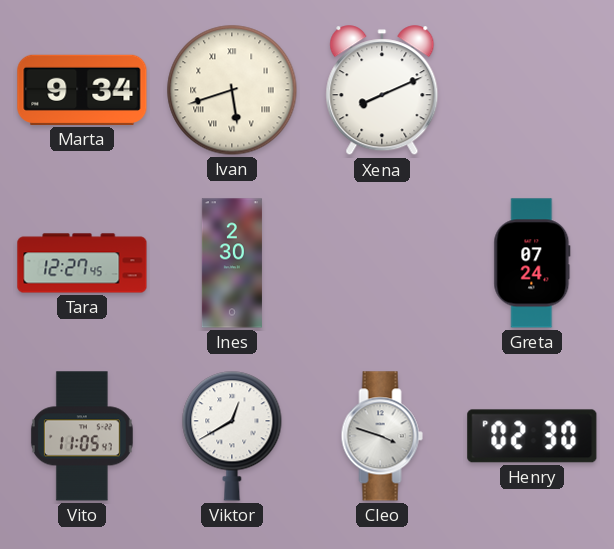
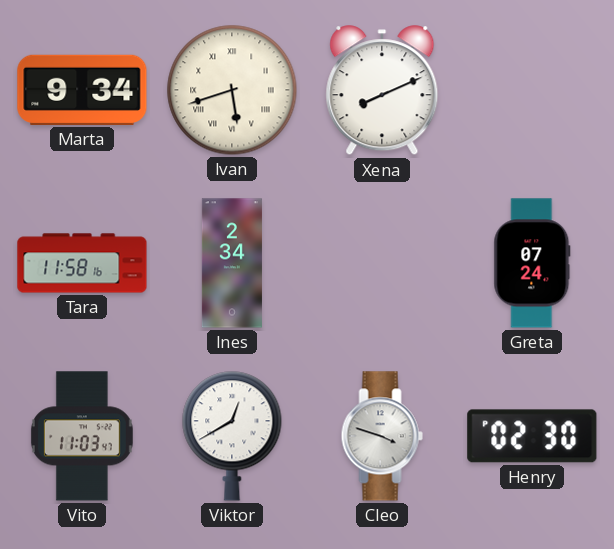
Tara: 12:27 -> 11:58
Ines: 2:30 -> 2:34
Vito: 11:05 -> 11:03
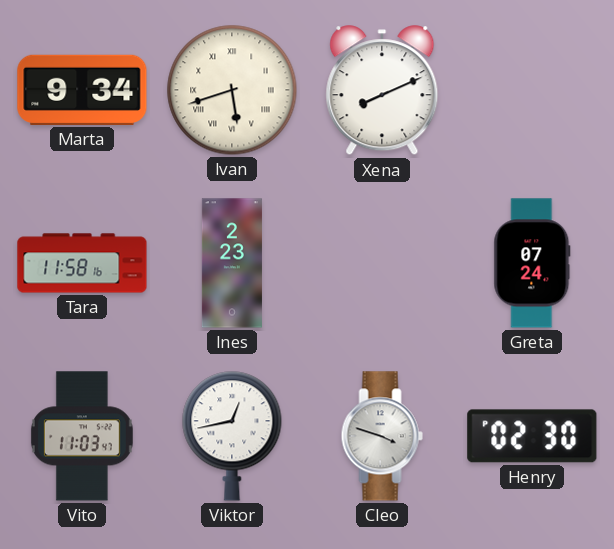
Ines: 2:34 -> 2:23
Viktor: 12:40 -> 12:43
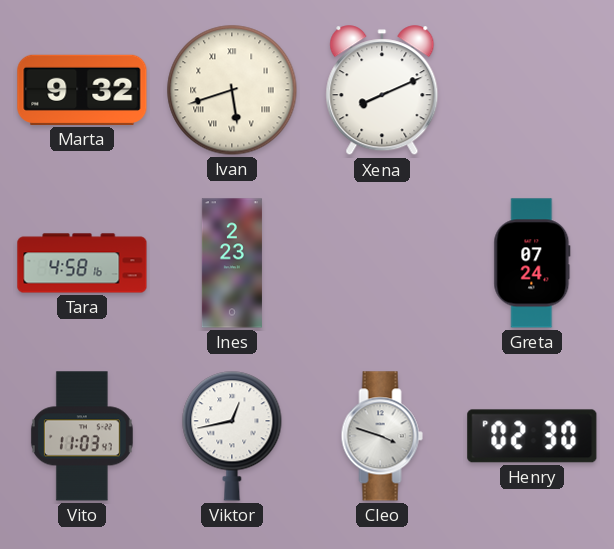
Marta: 9:34 -> 9:32
Tara: 11:58 -> 4:58
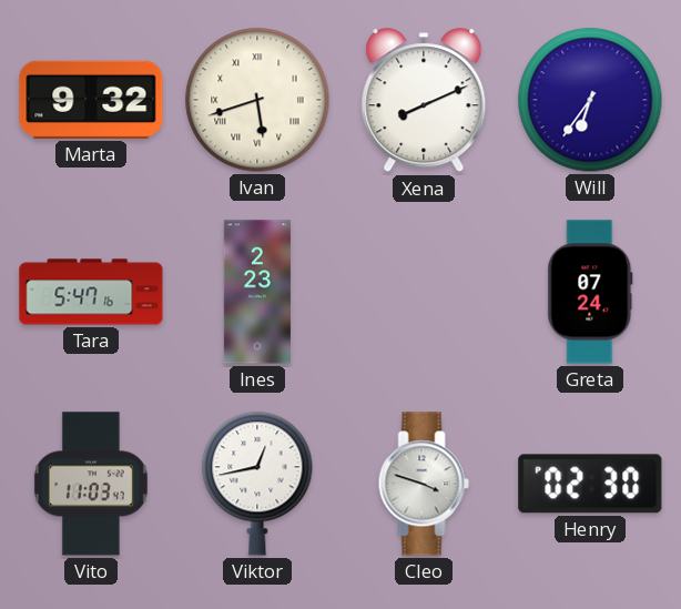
Will: none -> 6:36
Tara: 4:58 -> 5:47
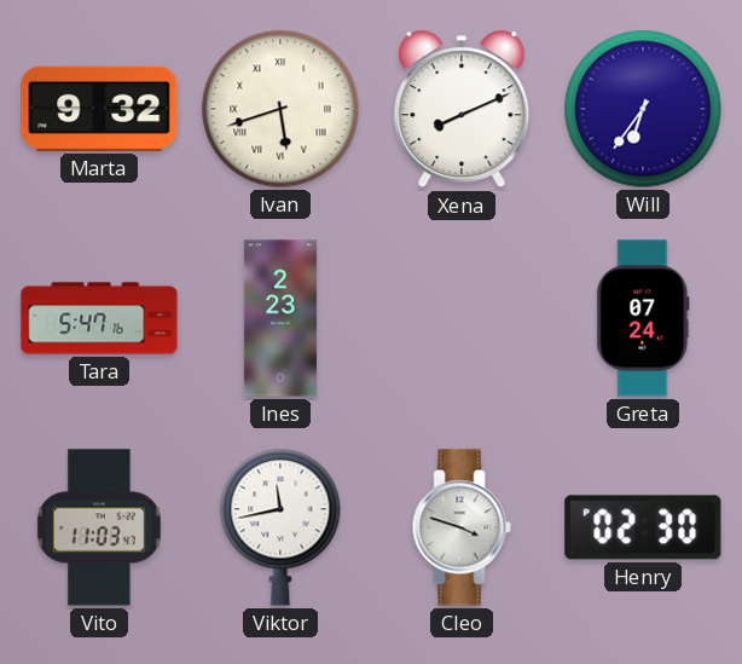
Viktor: 12:43 -> 11:43
